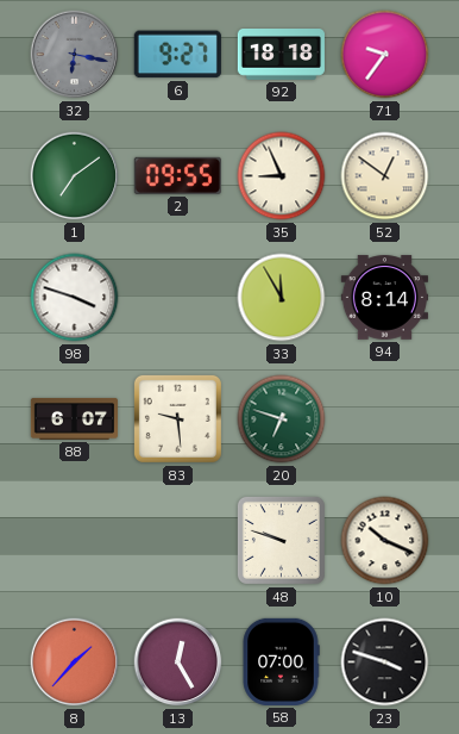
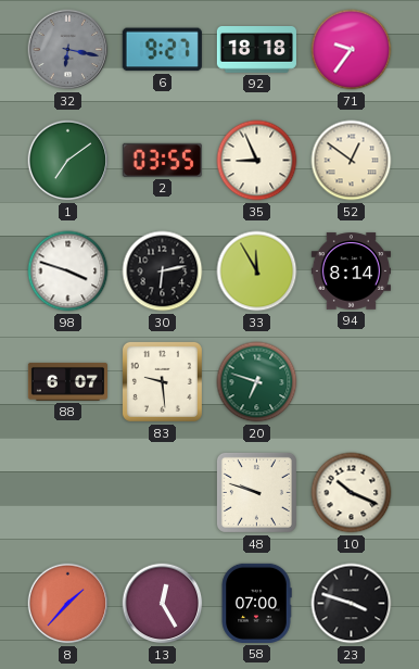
2: 09:55 -> 03:55
30: none -> 6:13
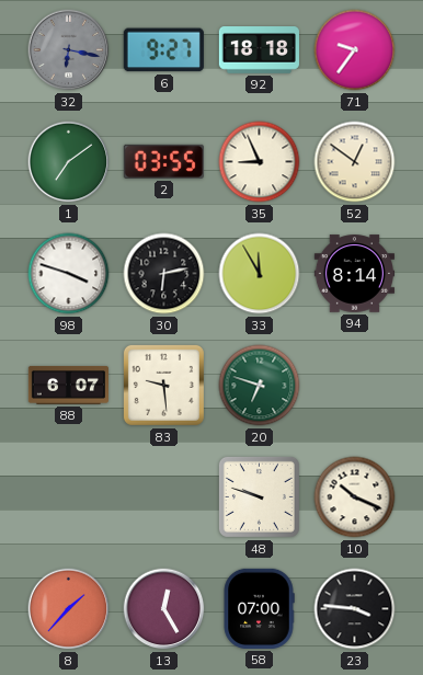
23: 3:48 -> 3:46
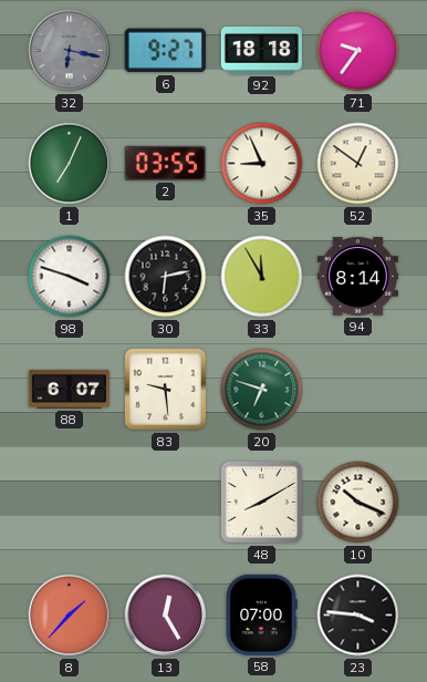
1: 7:09 -> 7:04
48: 9:48 -> 8:10
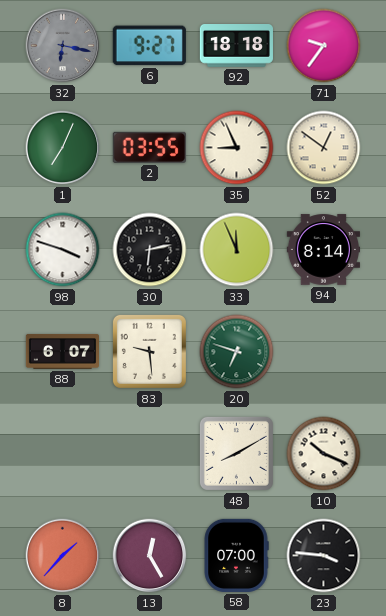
33: 11:55 -> 11:56
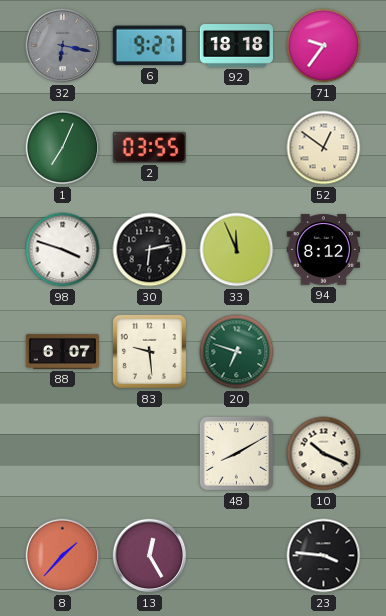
35: 8:56 -> none
94: 8:14 -> 8:12
58: 07:00 -> none
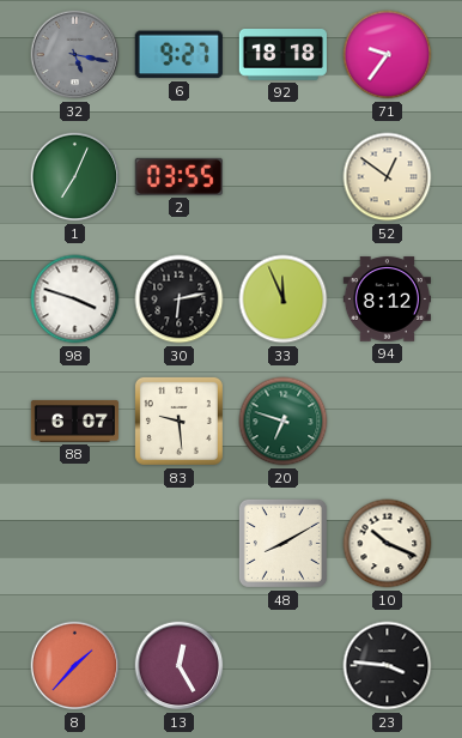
32: 6:17 -> 5:17
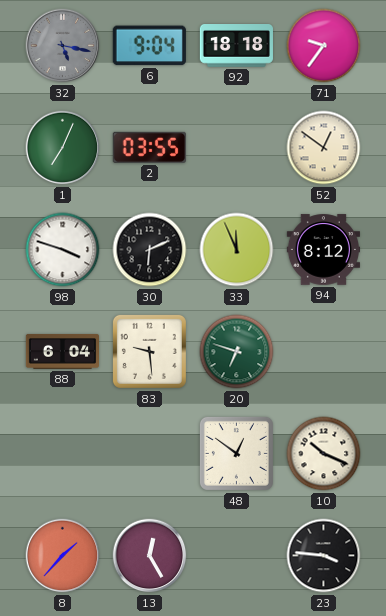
6: 9:27 -> 9:04
30: 6:13 -> 6:11
88: 6:07 -> 6:04
48: 8:10 -> 12:51
